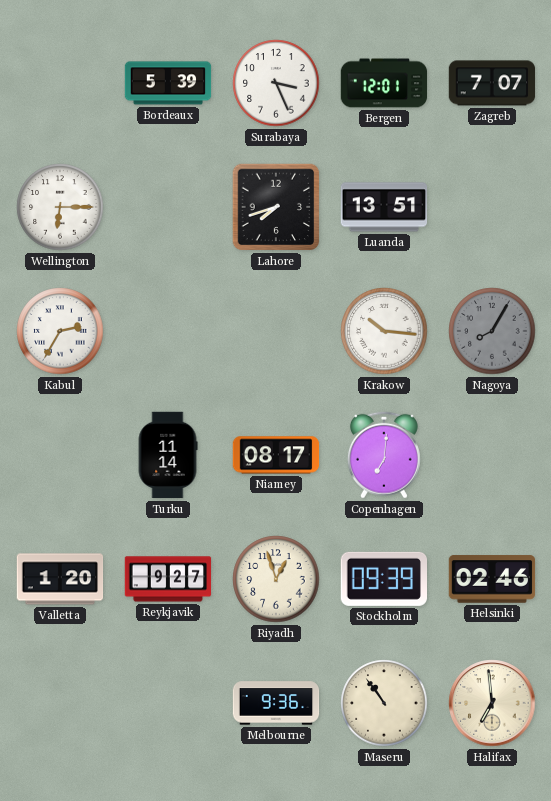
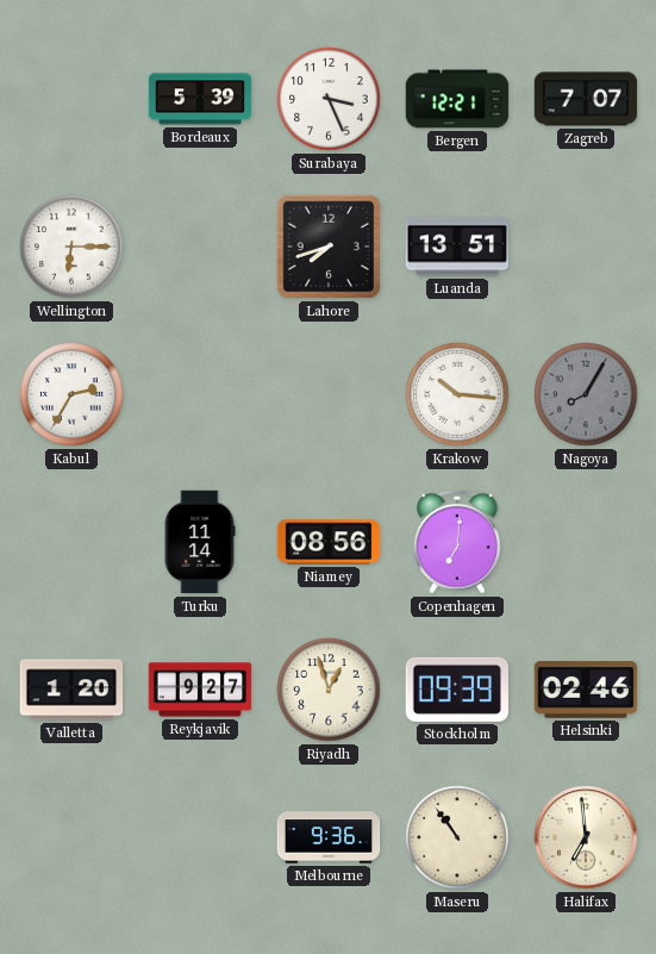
Bergen: 12:01 -> 12:21
Niamey: 08:17 -> 08:56
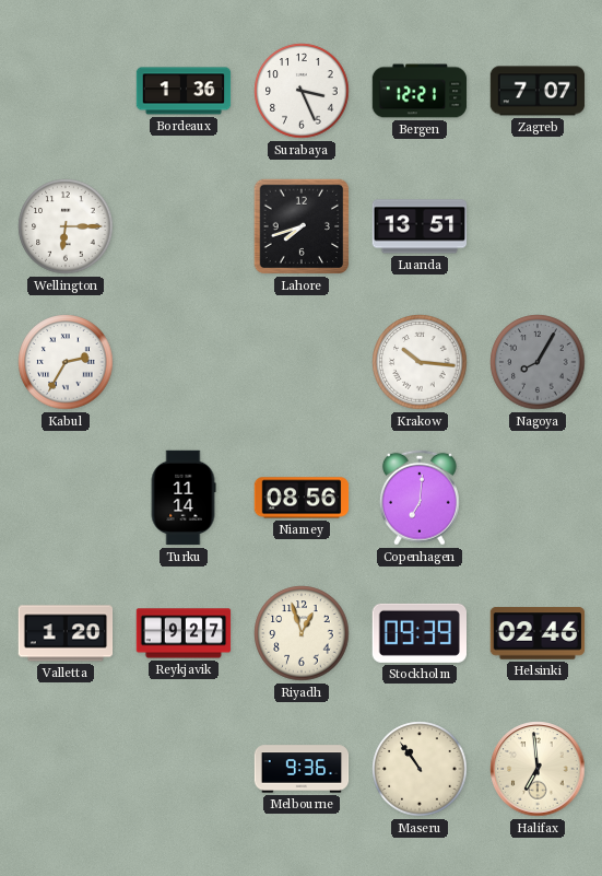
Bordeaux: 5:39 -> 1:36
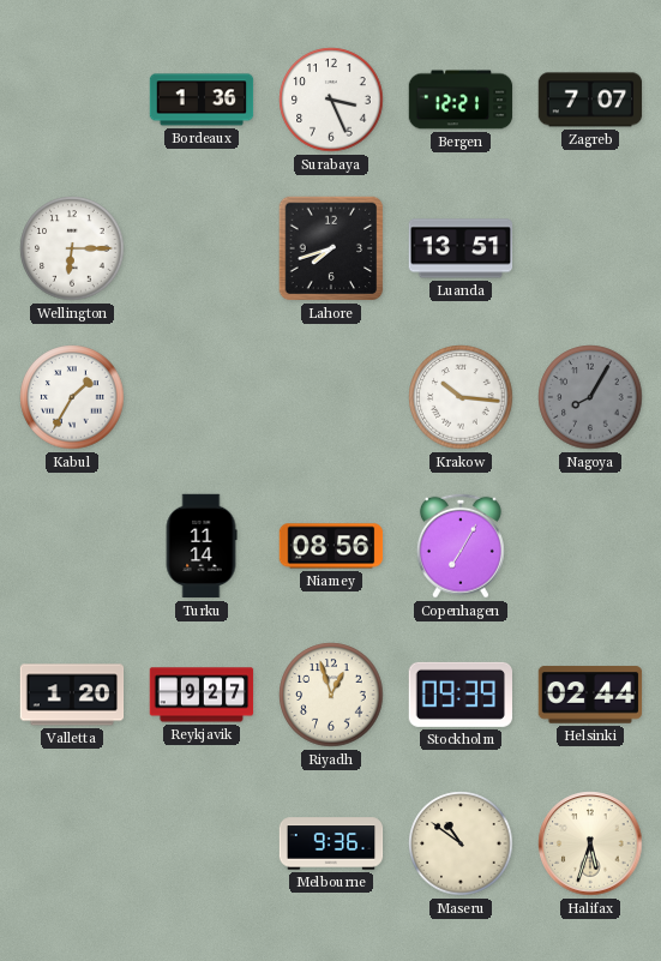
Kabul: 2:35 -> 1:35
Copenhagen: 7:01 -> 7:05
Helsinki: 02:46 -> 02:44
Maseru: 10:54 -> 10:51
Halifax: 6:59 -> 5:33
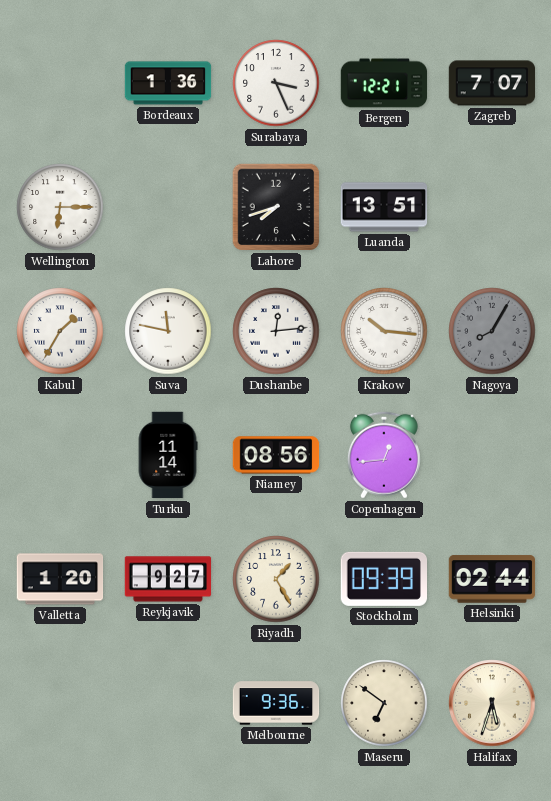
Suva: none -> 11:47
Dushanbe: none -> 12:14
Copenhagen: 7:05 -> 12:44
Riyadh: 12:57 -> 1:25
Maseru: 10:51 -> 6:51
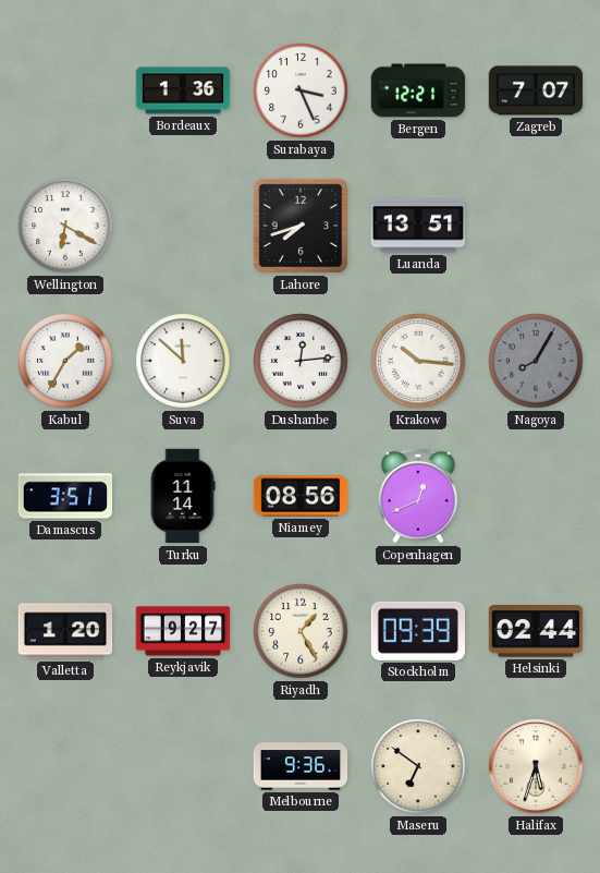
Wellington: 6:15 -> 6:20
Suva: 11:47 -> 11:52
Damascus: none -> 3:51
Copenhagen: 12:44 -> 12:41
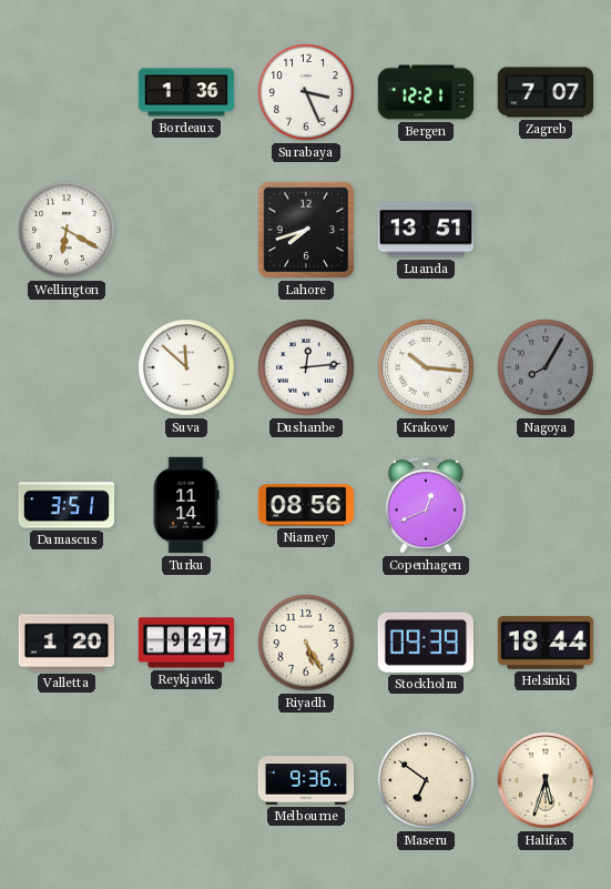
Kabul: 1:35 -> none
Riyadh: 1:25 -> 5:25
Helsinki: 02:44 -> 18:44
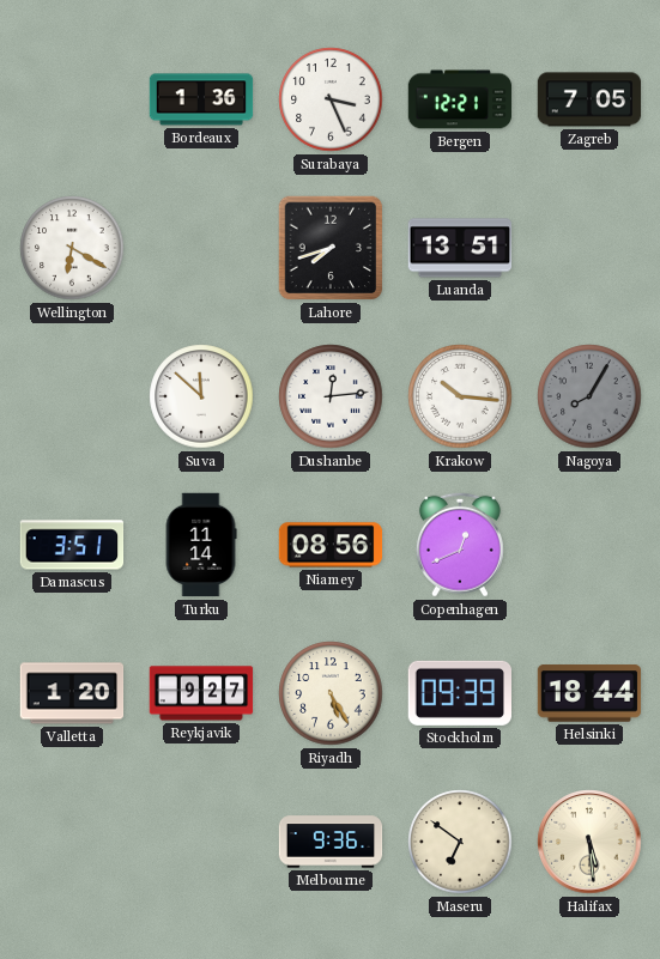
Zagreb: 7:07 -> 7:05
Halifax: 5:33 -> 5:29
